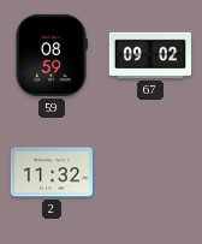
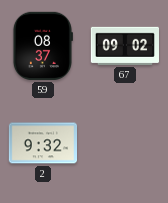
59: 08:59 -> 08:37
2: 11:32 -> 9:32
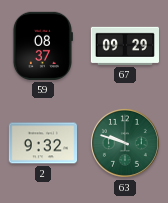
67: 09:02 -> 09:29
63: none -> 9:48
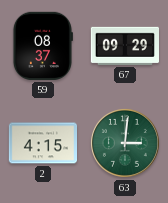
2: 9:32 -> 4:15
63: 9:48 -> 3:01
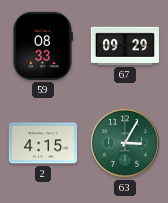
59: 08:37 -> 08:33
63: 3:01 -> 3:05
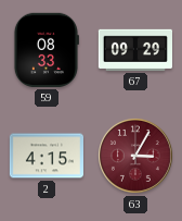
63 dial: green -> burgundy
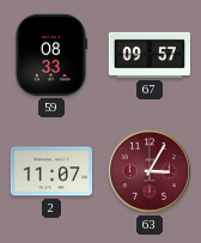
67: 09:29 -> 09:57
2: 4:15 -> 11:07
